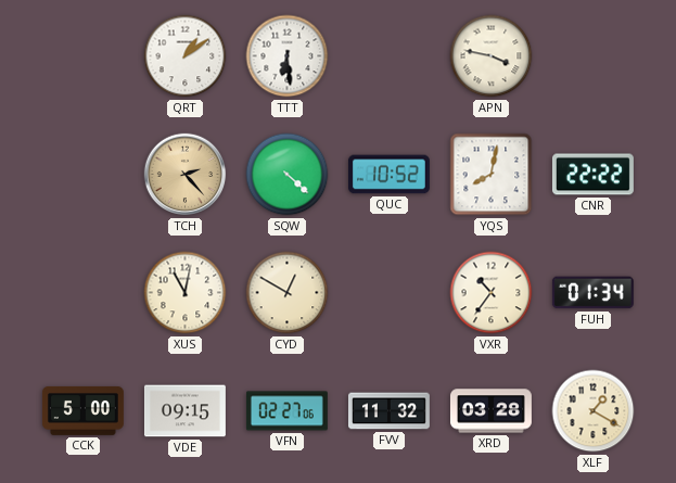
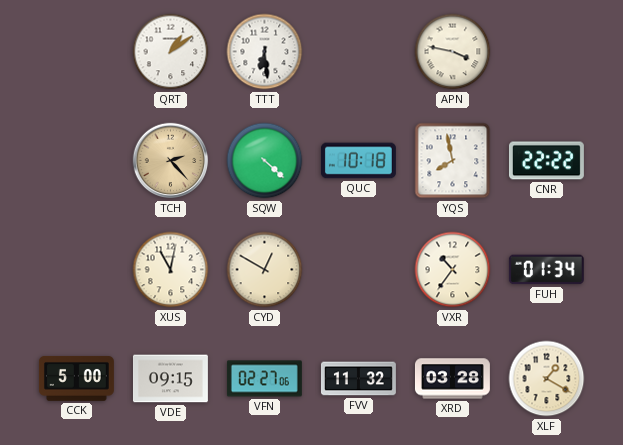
QUC: 10:52 -> 10:18
YQS: 8:02 -> 7:58
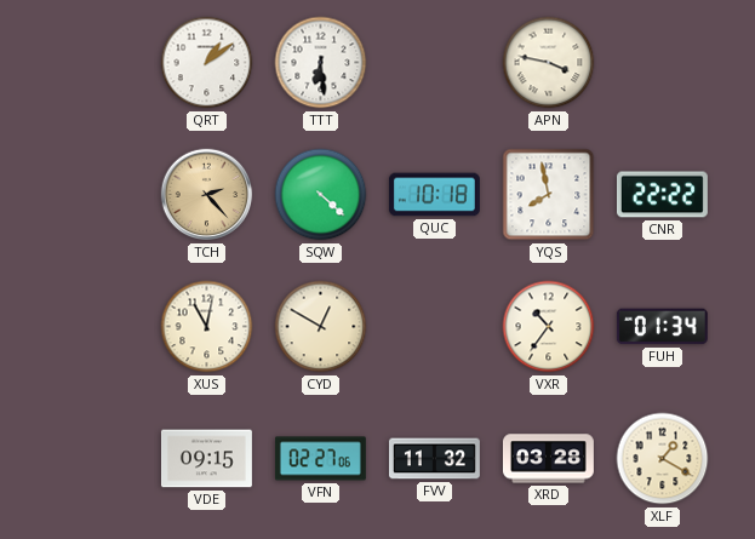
CCK: 5:00 -> none
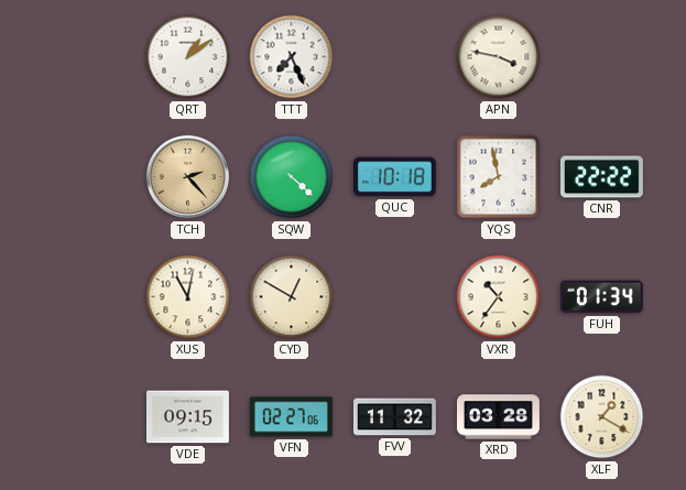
TTT: 6:29 -> 7:26
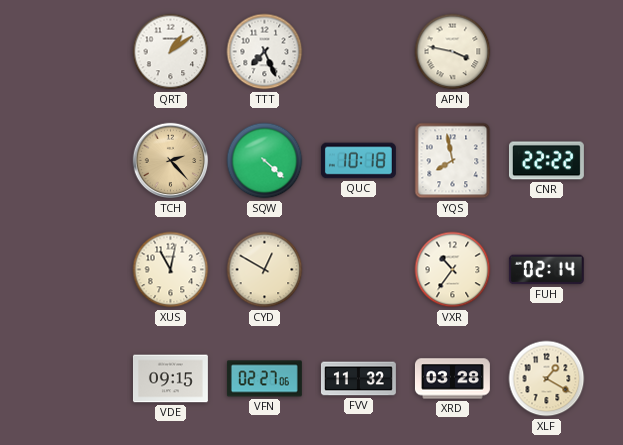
FUH: 01:34 -> 02:14
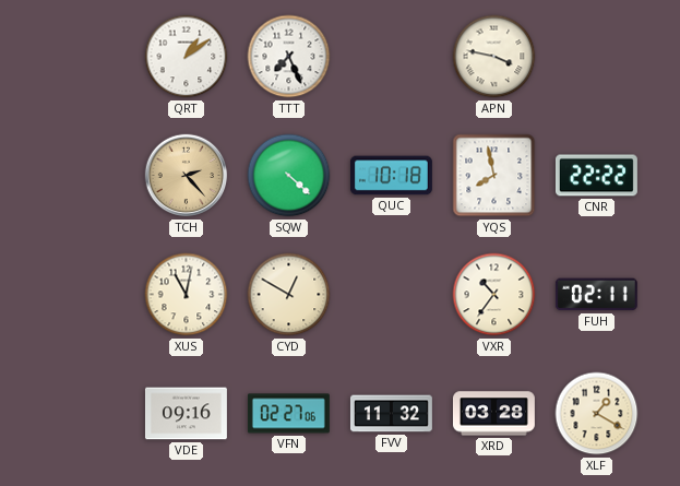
FUH: 02:14 -> 02:11
VDE: 09:15 -> 09:16
